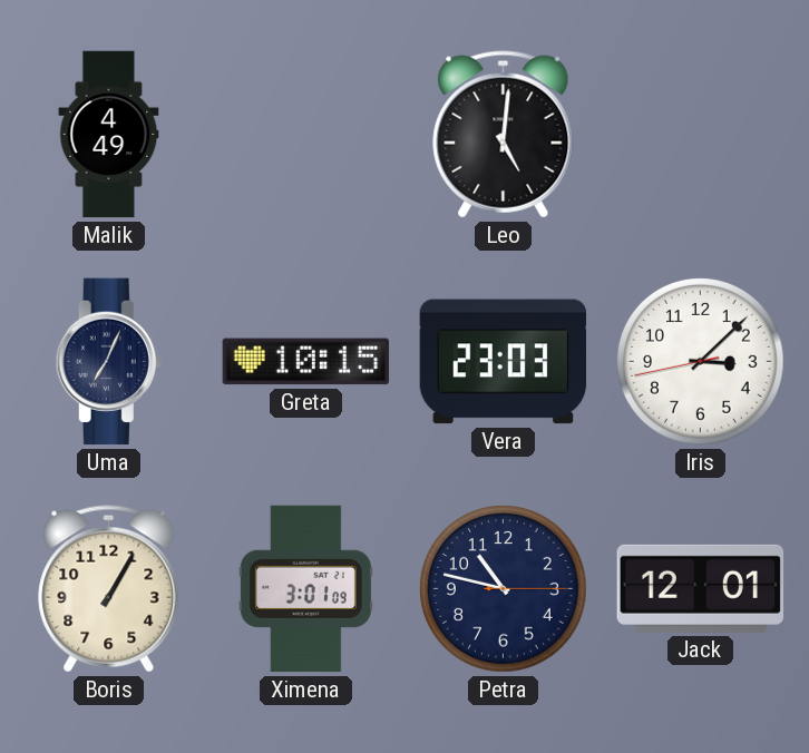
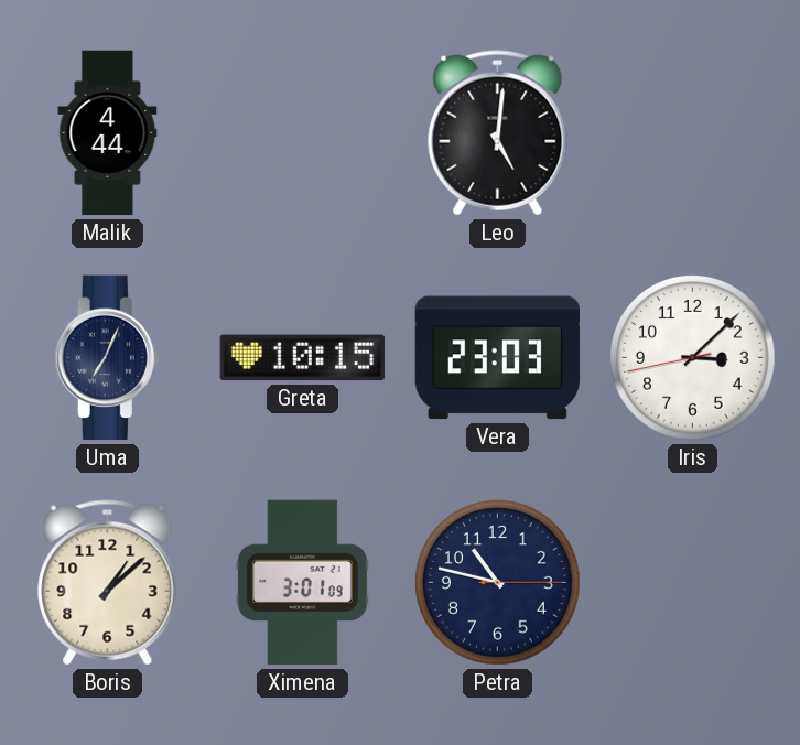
Malik: 4:49 -> 4:44
Boris: 1:05 -> 1:08
Jack: 12:01 -> none
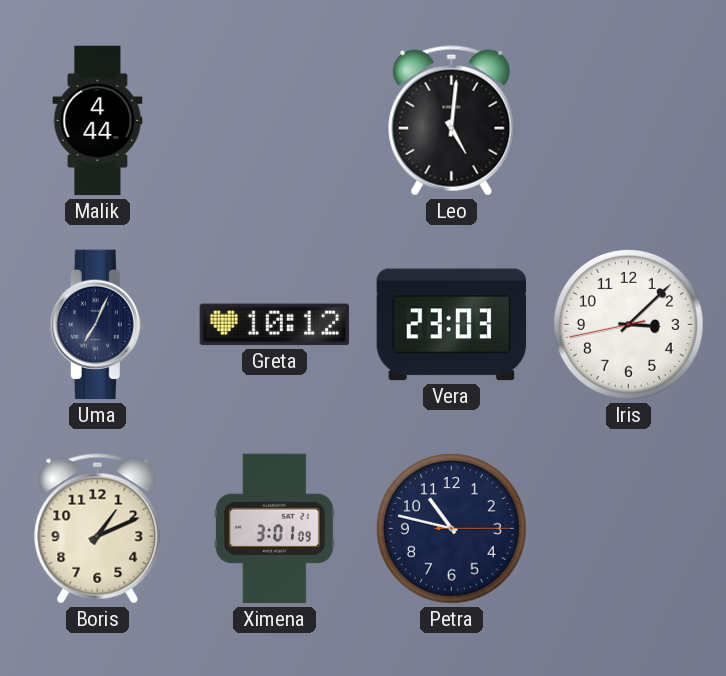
Greta: 10:15 -> 10:12
Boris: 1:08 -> 1:11
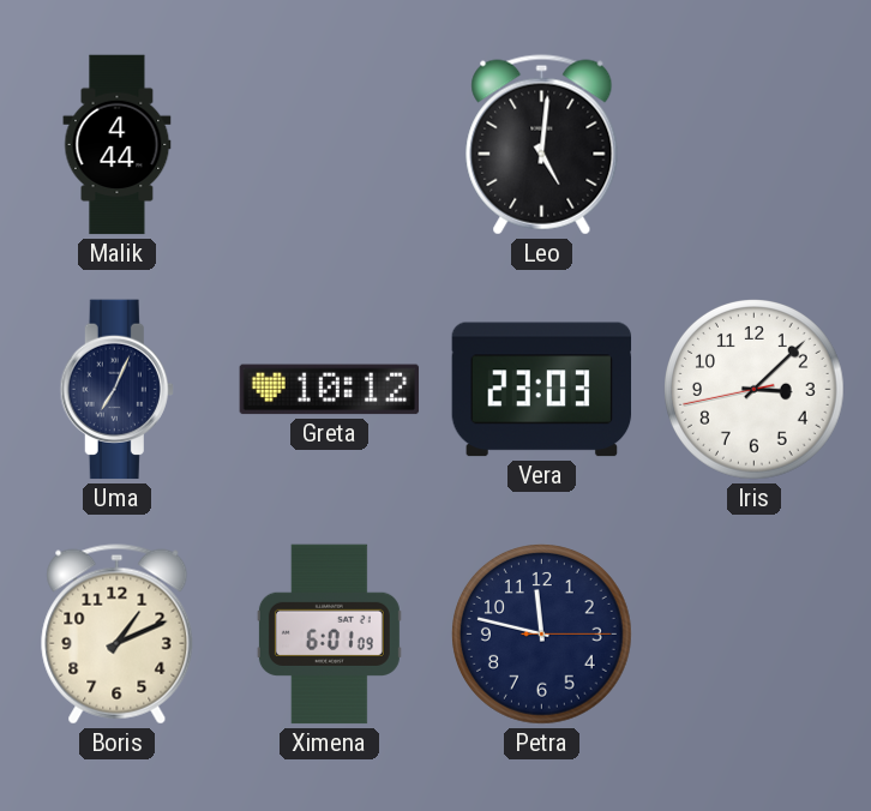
Ximena: 3:01 -> 6:01
Petra: 10:47 -> 11:47
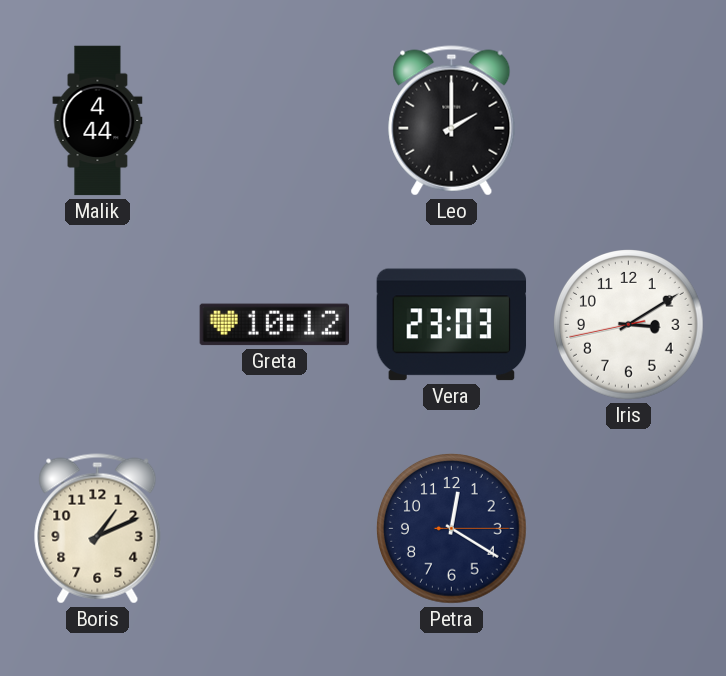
Leo: 5:01 -> 2:00
Uma: 7:04 -> none
Iris: 3:07 -> 3:09
Ximena: 6:01 -> none
Petra: 11:47 -> 12:20
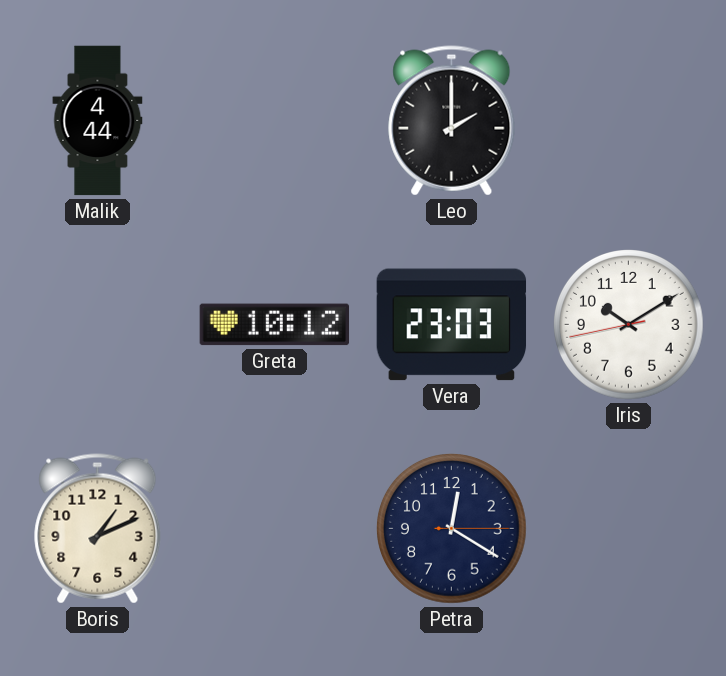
Iris: 3:09 -> 10:09
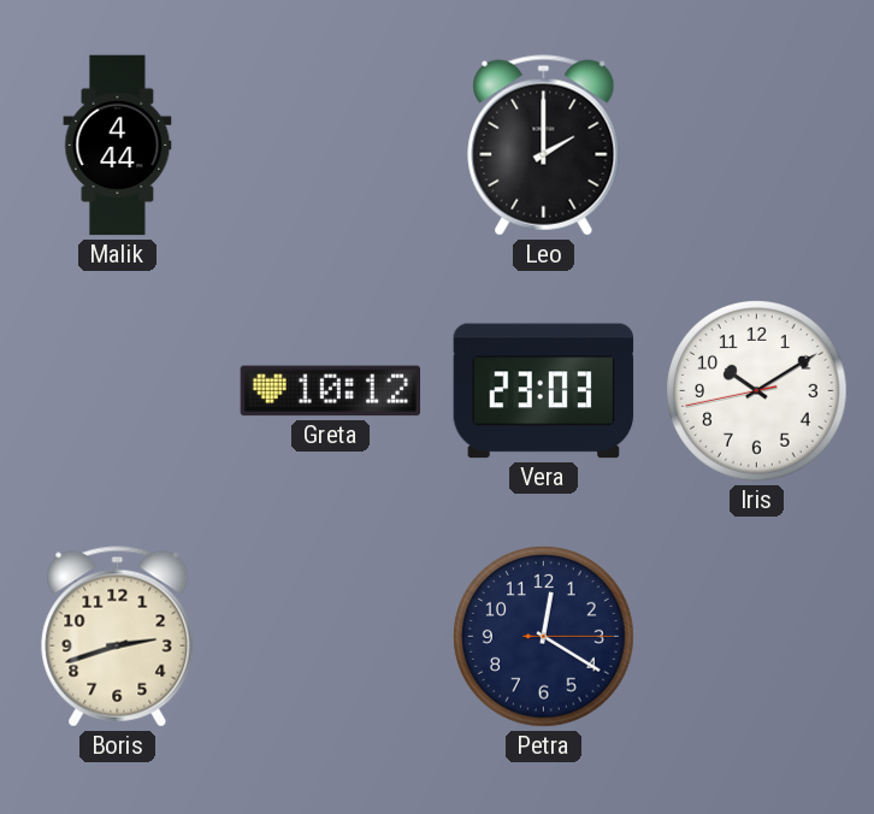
Boris: 1:11 -> 2:42
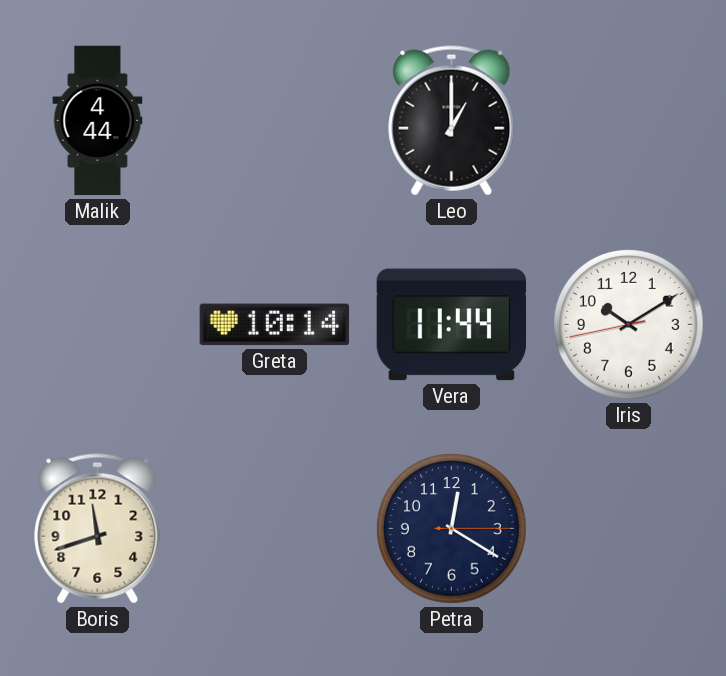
Leo: 2:00 -> 1:00
Greta: 10:12 -> 10:14
Vera: 23:03 -> 11:44
Boris: 2:42 -> 11:42
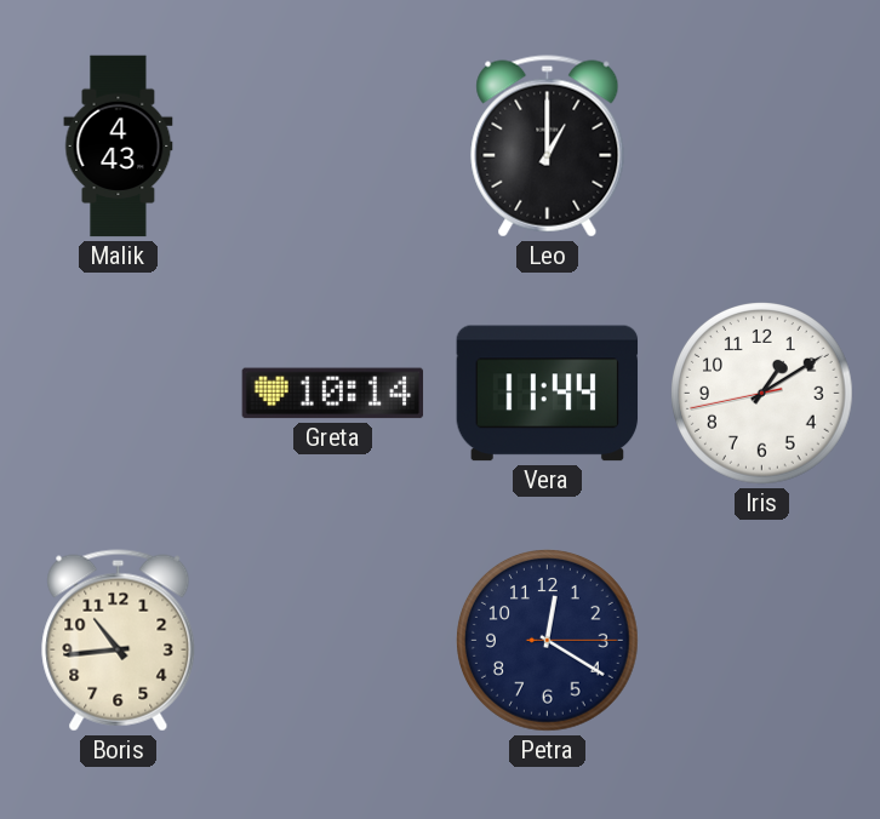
Malik: 4:44 -> 4:43
Iris: 10:09 -> 1:09
Boris: 11:42 -> 10:44
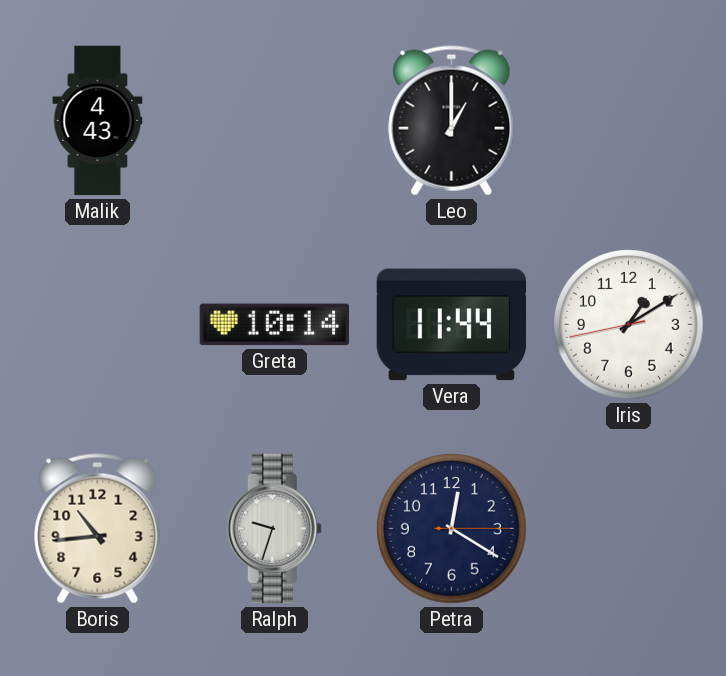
Ralph: none -> 9:33
